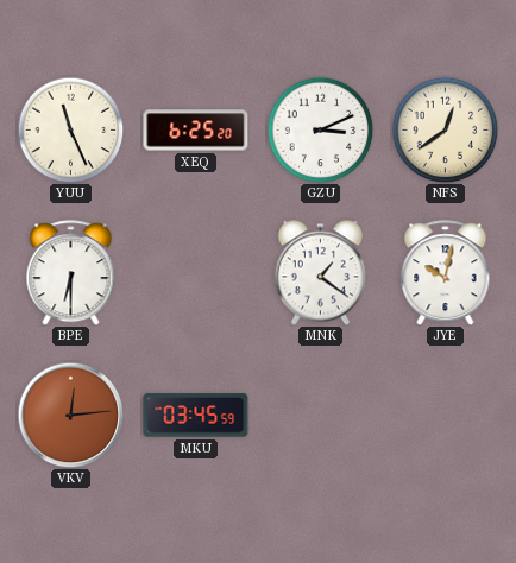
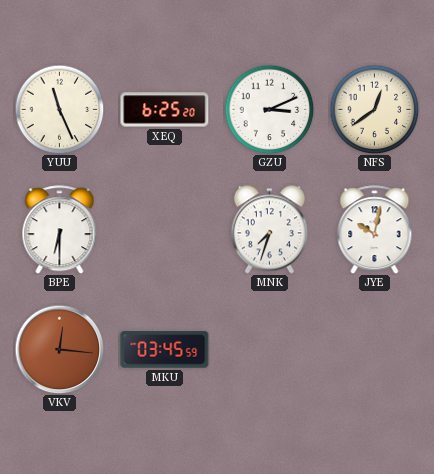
MNK: 1:21 -> 7:33
VKV: 12:14 -> 12:16
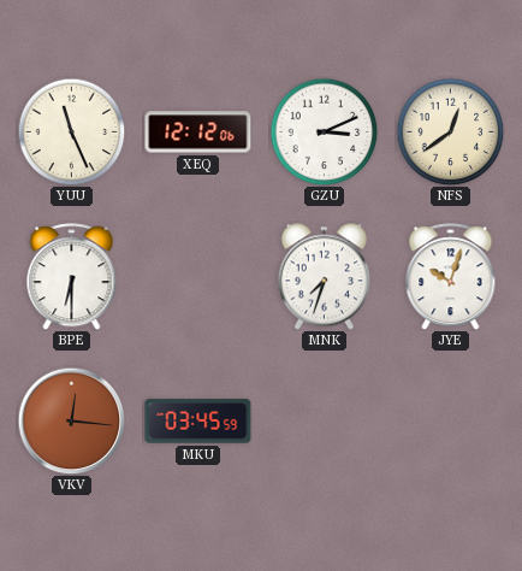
XEQ: 6:25 -> 12:12
JYE: 10:02 -> 10:03
